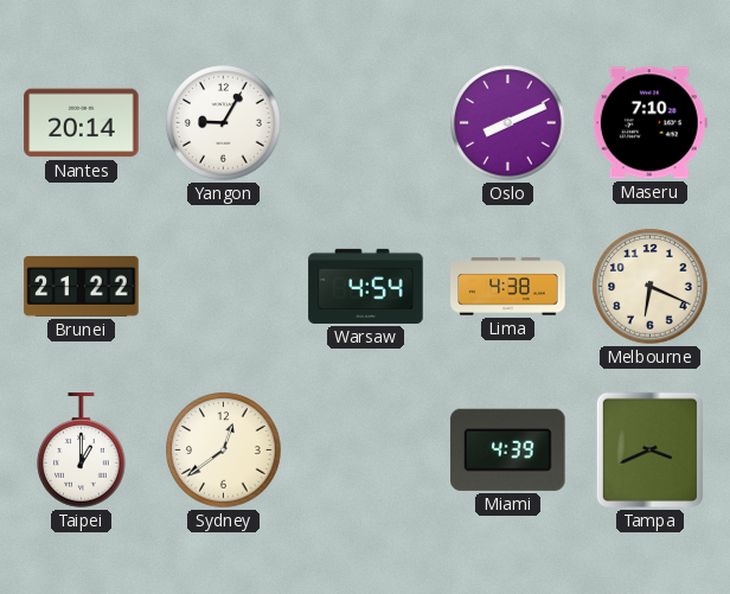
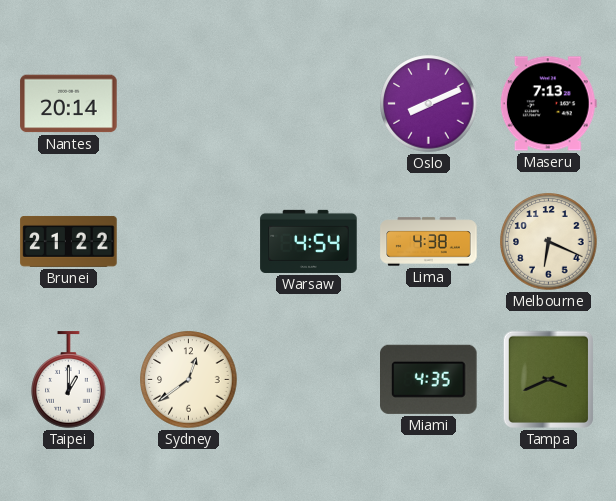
Yangon: 9:05 -> none
Maseru: 7:10 -> 7:13
Miami: 4:39 -> 4:35
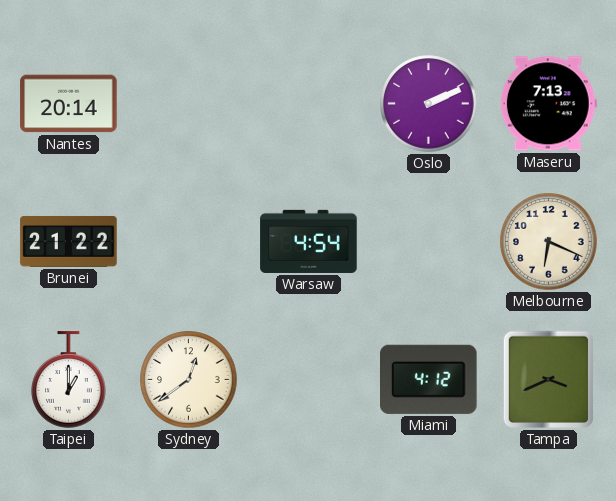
Oslo: 8:11 -> 2:11
Lima: 4:38 -> none
Miami: 4:35 -> 4:12
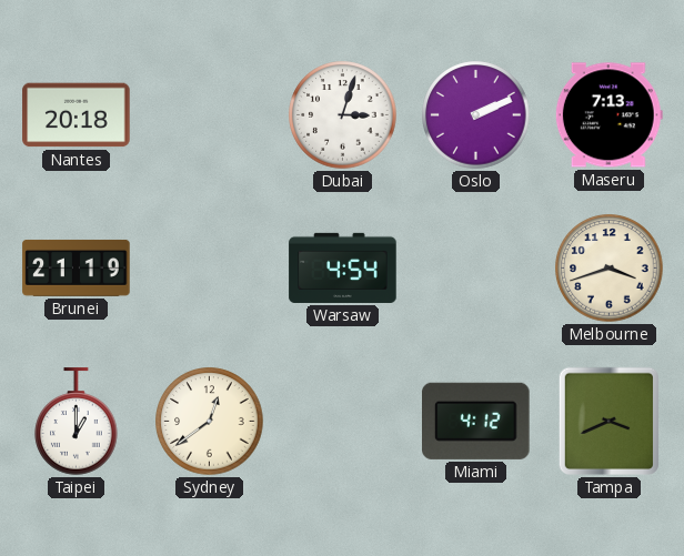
Nantes: 20:14 -> 20:18
Dubai: none -> 3:03
Brunei: 21:22 -> 21:19
Melbourne: 6:19 -> 3:42
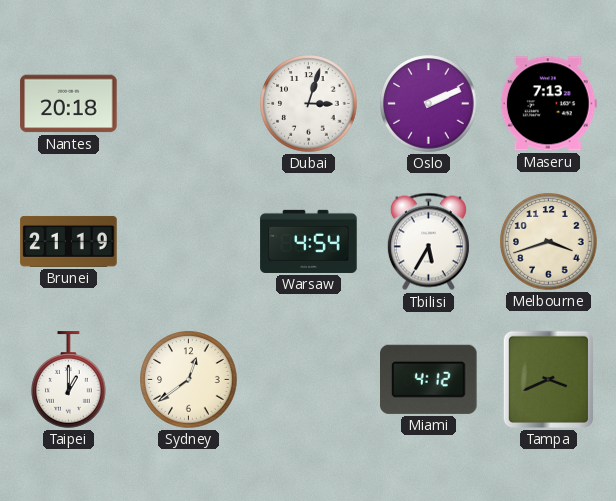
Tbilisi: none -> 5:35
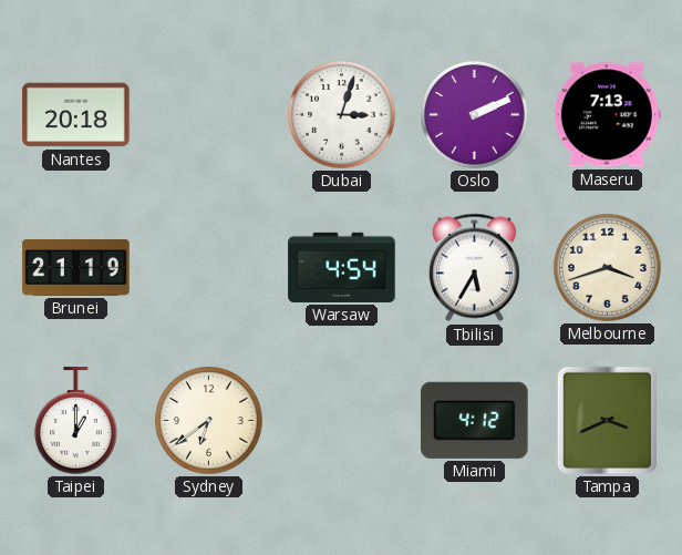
Sydney: 12:39 -> 6:39
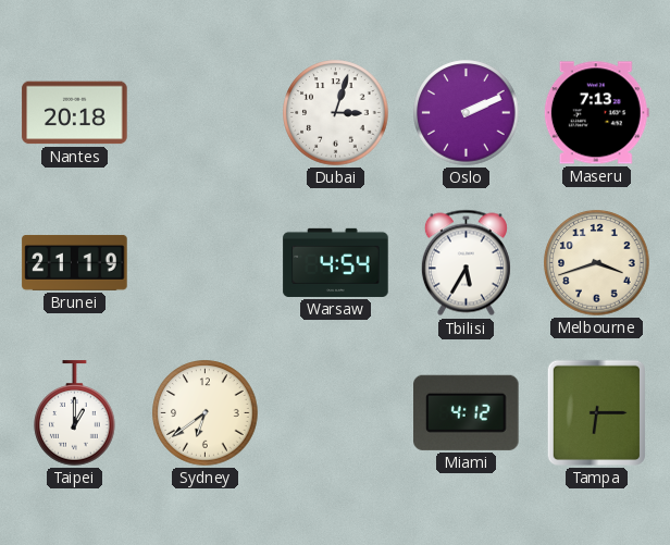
Tampa: 3:41 -> 6:15
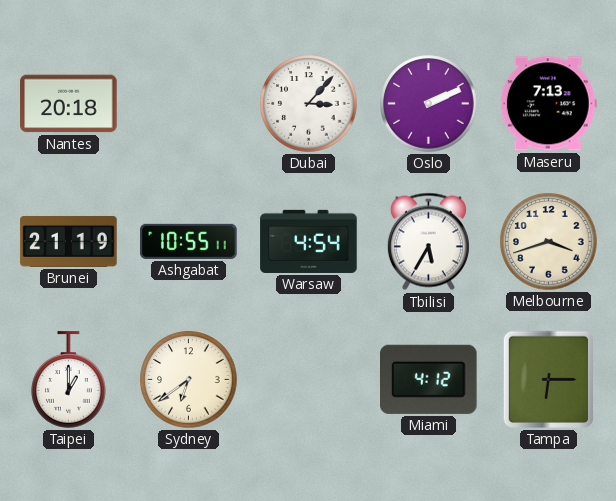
Dubai: 3:03 -> 3:07
Ashgabat: none -> 10:55
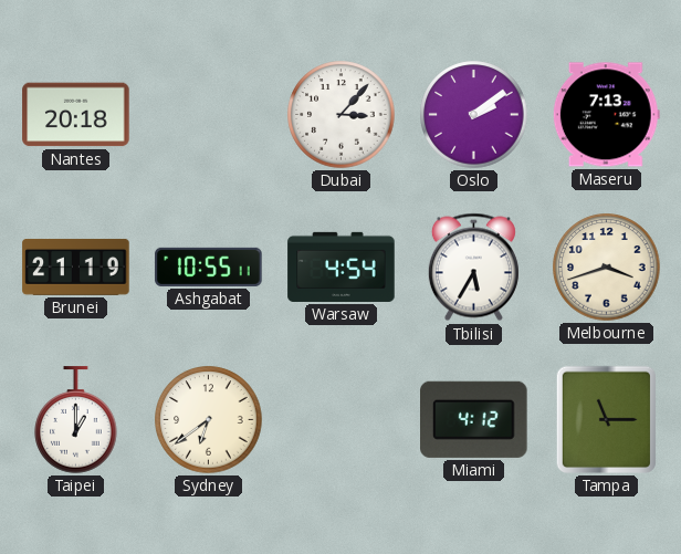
Oslo: 2:11 -> 2:09
Tampa: 6:15 -> 11:15
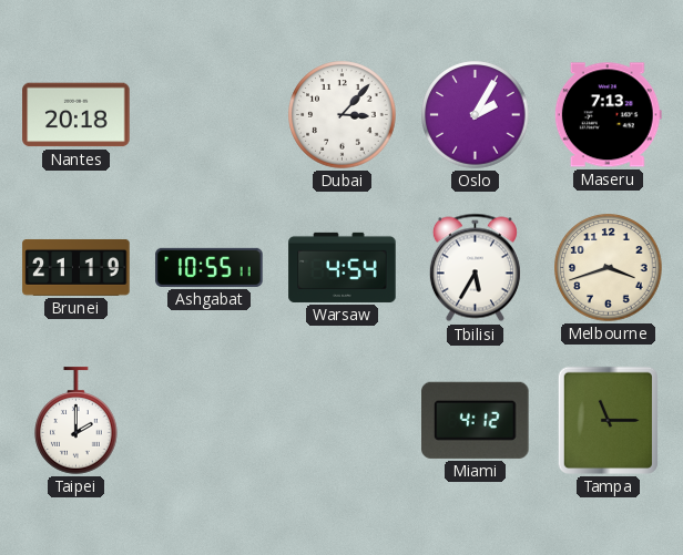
Oslo: 2:09 -> 2:05
Taipei: 1:00 -> 2:00
Sydney: 6:39 -> none
